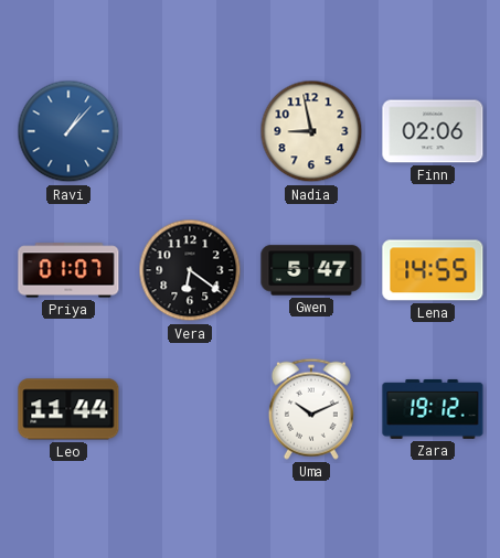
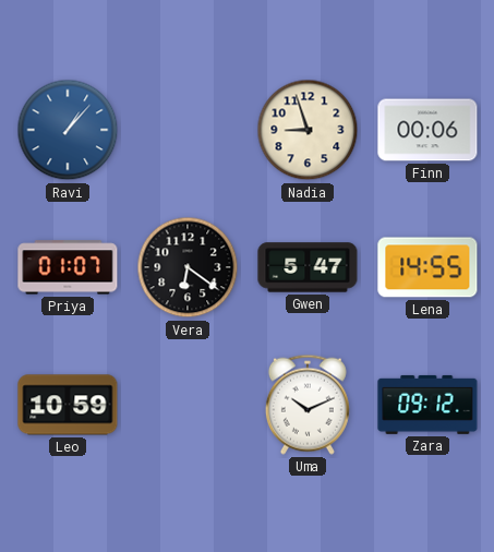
Nadia: 8:58 -> 8:57
Finn: 02:06 -> 00:06
Leo: 11:44 -> 10:59
Zara: 19:12 -> 09:12
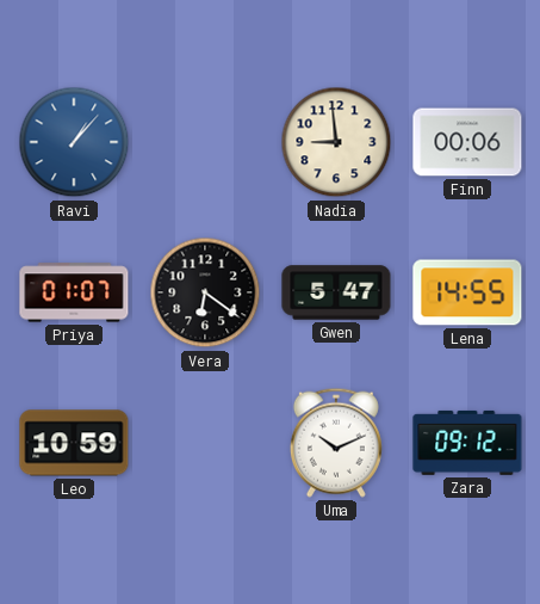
Nadia: 8:57 -> 8:59
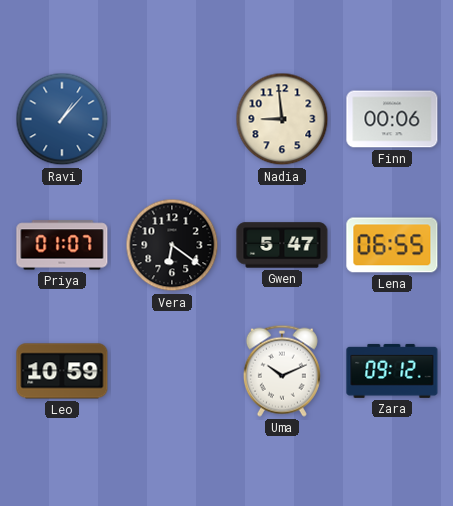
Lena: 14:55 -> 06:55
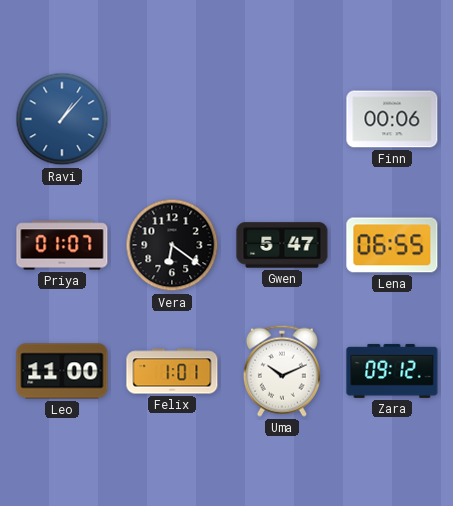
Nadia: 8:59 -> none
Leo: 10:59 -> 11:00
Felix: none -> 1:01
